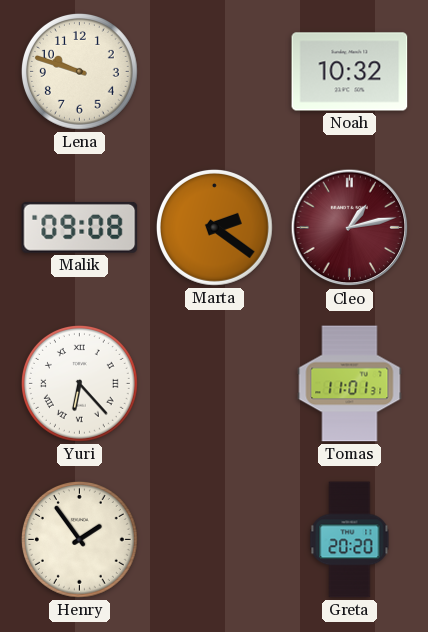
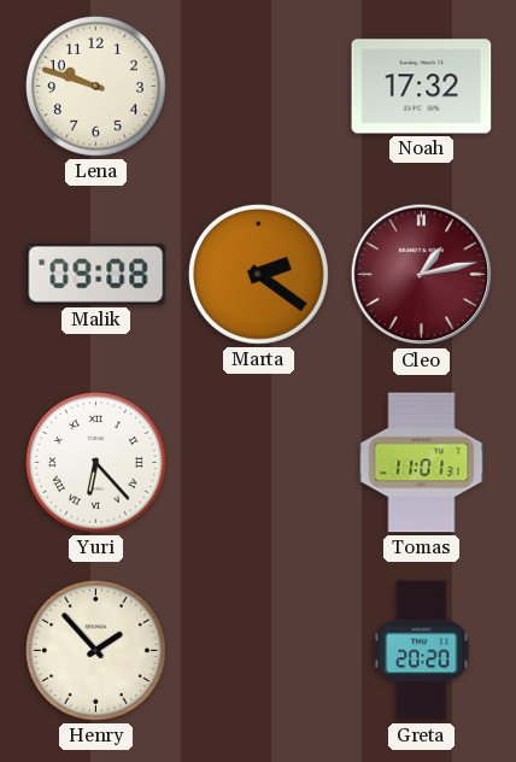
Noah: 10:32 -> 17:32
Henry: 1:54 -> 1:53
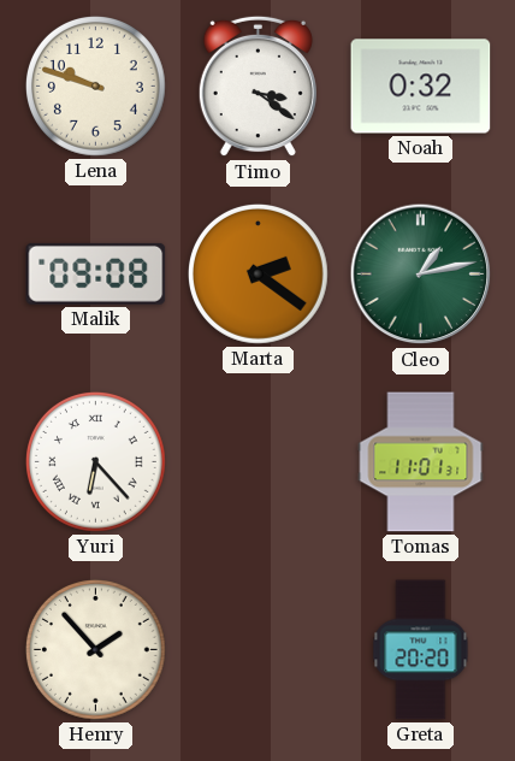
Timo: none -> 3:21
Noah: 17:32 -> 0:32
Cleo dial: burgundy -> green
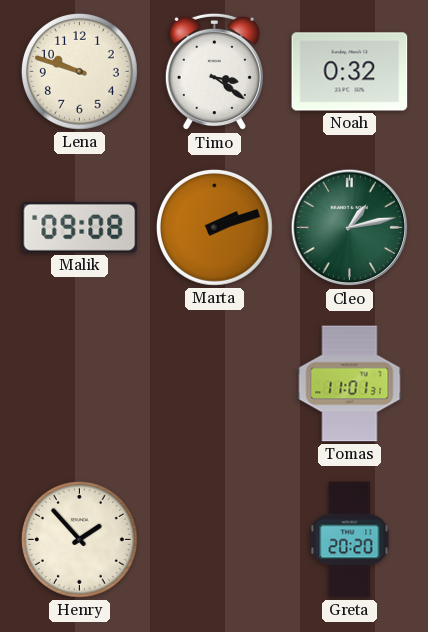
Marta: 2:21 -> 2:12
Yuri: 6:23 -> none
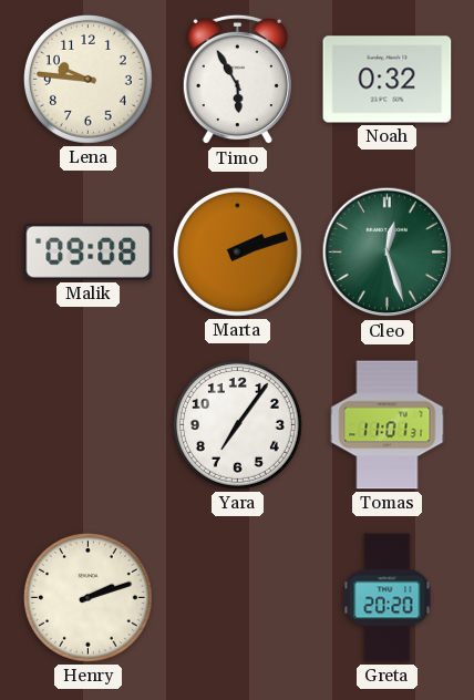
Lena: 9:48 -> 9:46
Timo: 3:21 -> 5:55
Cleo: 1:13 -> 12:27
Yara: none -> 7:06
Henry: 1:53 -> 2:12
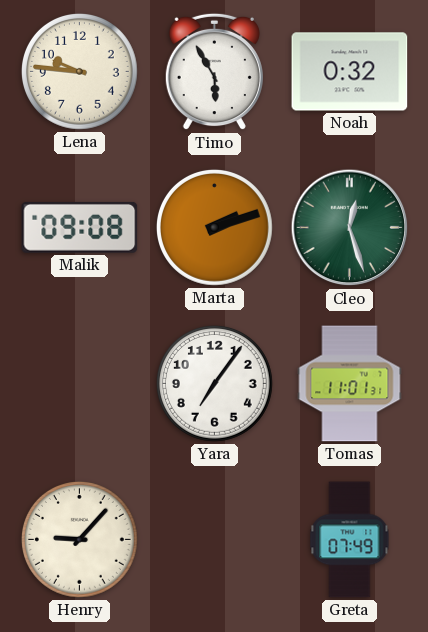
Henry: 2:12 -> 9:07
Greta: 20:20 -> 07:49
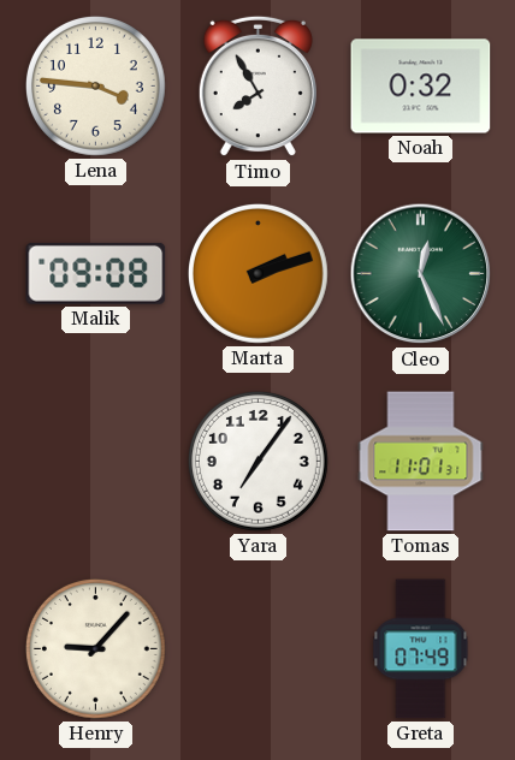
Lena: 9:46 -> 3:46
Timo: 5:55 -> 7:55
Cleo: 12:27 -> 12:26
